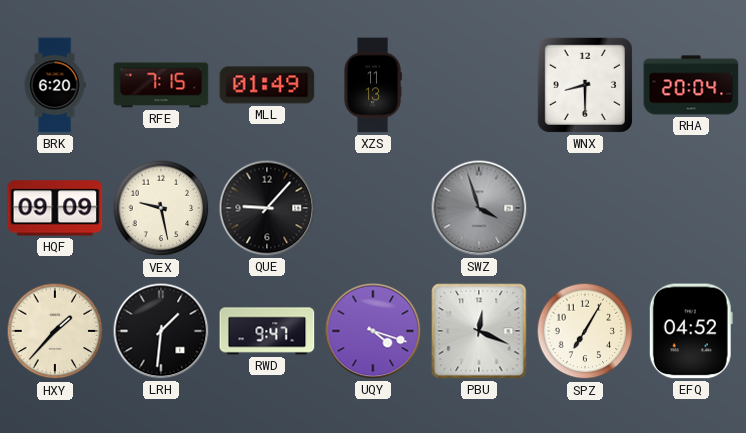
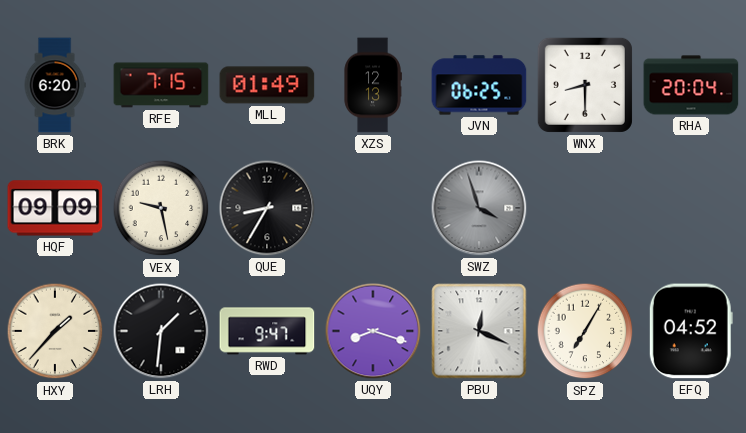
XZS: 11:13 -> 12:13
JVN: none -> 06:25
QUE: 9:07 -> 8:35
UQY: 4:18 -> 8:18
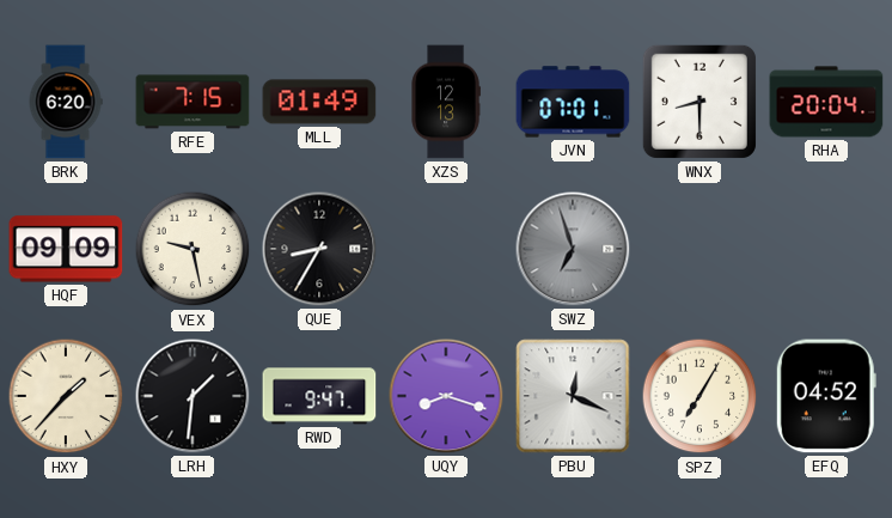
JVN: 06:25 -> 07:01
SWZ: 3:57 -> 6:57
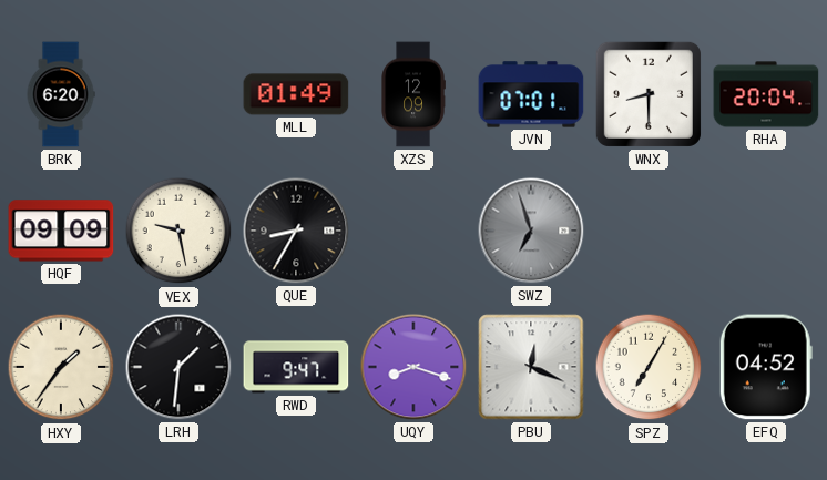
RFE: 7:15 -> none
XZS: 12:13 -> 12:09
HXY: 1:37 -> 1:36
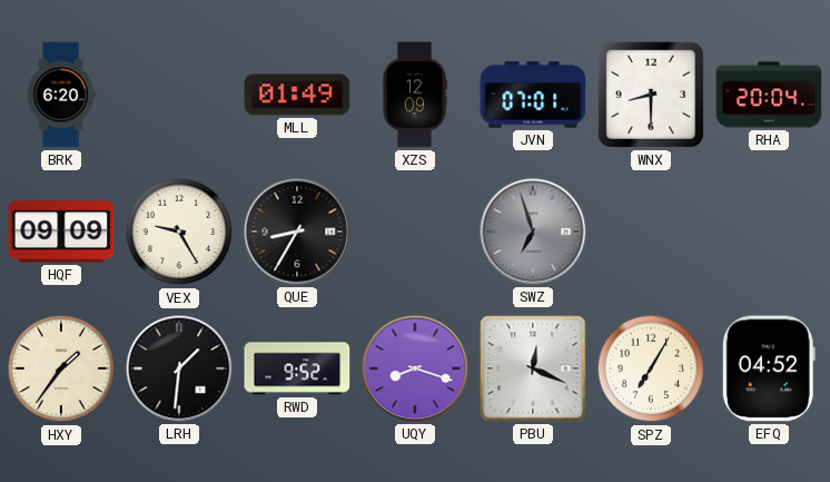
VEX: 9:28 -> 9:25
RWD: 9:47 -> 9:52
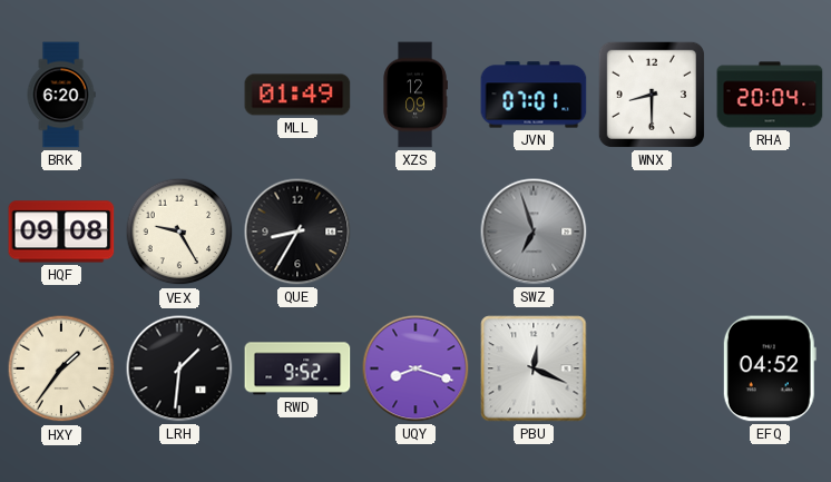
HQF: 09:09 -> 09:08
SPZ: 7:05 -> none
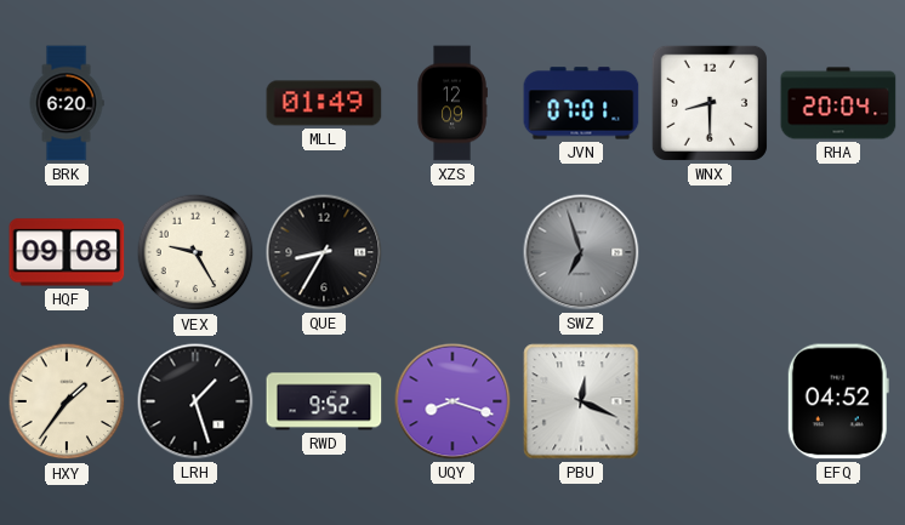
LRH: 1:31 -> 1:27
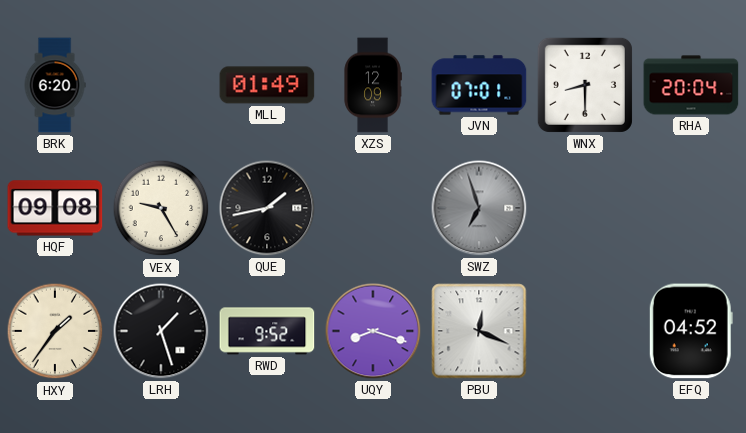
QUE: 8:35 -> 1:43
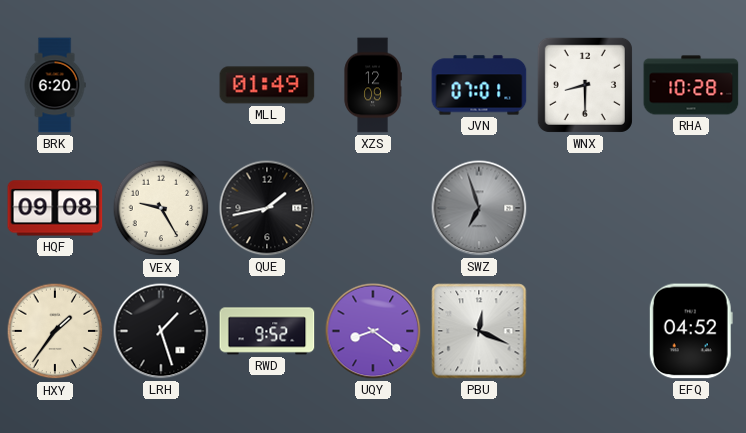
RHA: 20:04 -> 10:28
UQY: 8:18 -> 8:21
